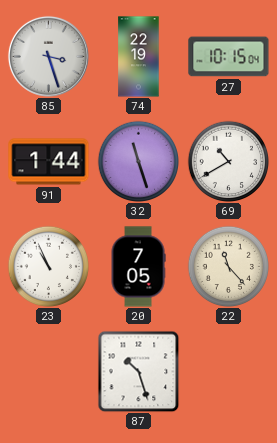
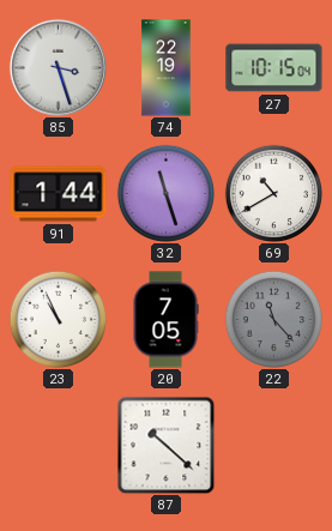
22 dial: cream -> grey
87: 10:27 -> 10:22
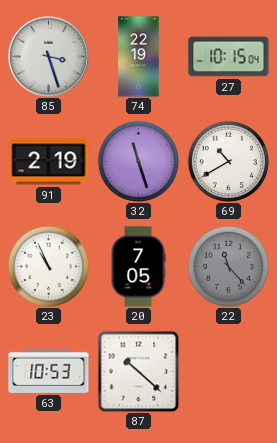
91: 1:44 -> 2:19
63: none -> 10:53
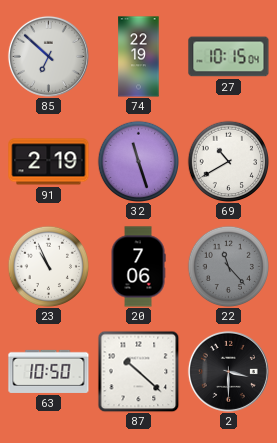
85: 3:27 -> 6:52
20: 7:05 -> 7:06
63: 10:53 -> 10:50
2: none -> 3:30
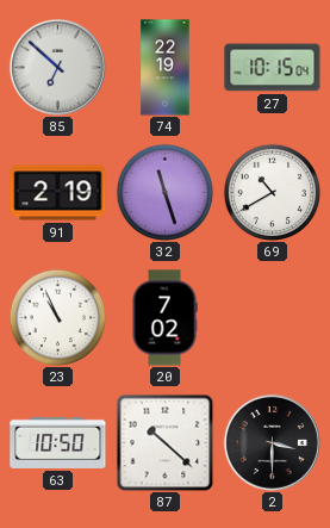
20: 7:06 -> 7:02
22: 11:23 -> none
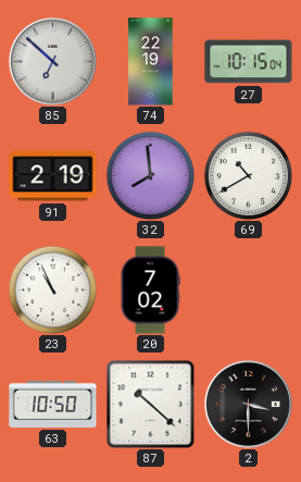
32: 11:27 -> 7:59
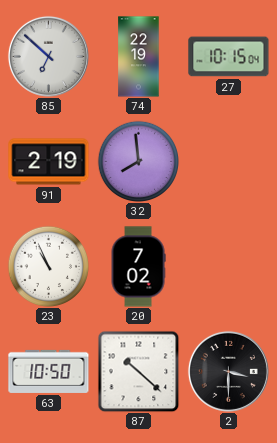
69: 10:40 -> none
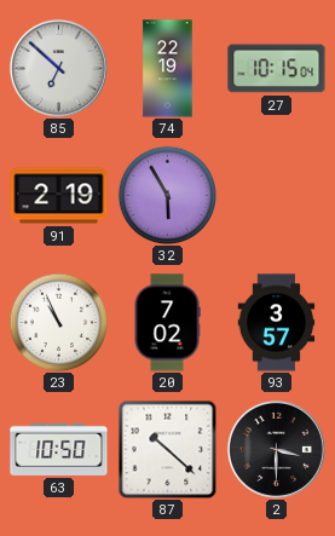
32: 7:59 -> 5:55
93: none -> 3:57
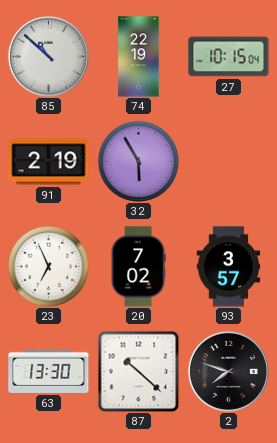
85: 6:52 -> 10:52
23: 10:56 -> 6:56
63: 10:50 -> 13:30
2: 3:30 -> 7:48
